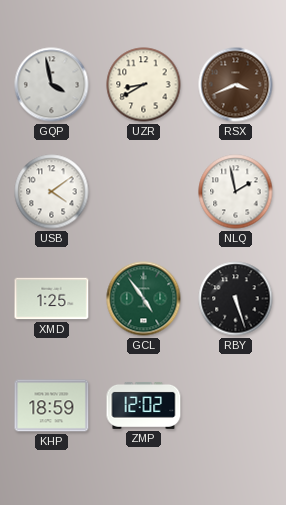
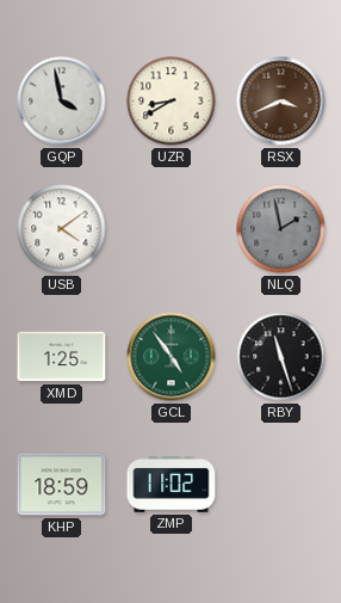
NLQ dial: white -> grey
RBY: 5:27 -> 11:27
ZMP: 12:02 -> 11:02
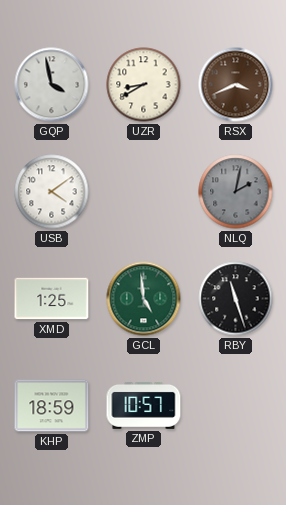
NLQ: 1:58 -> 2:02
GCL: 4:54 -> 4:59
ZMP: 11:02 -> 10:57
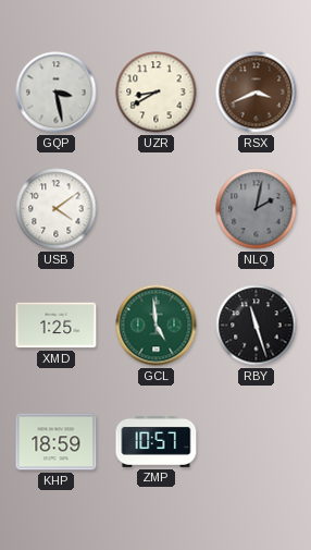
GQP: 3:58 -> 3:28
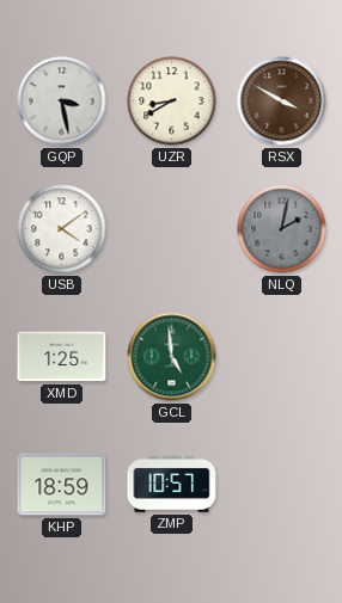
RSX: 3:41 -> 3:50
RBY: 11:27 -> none
